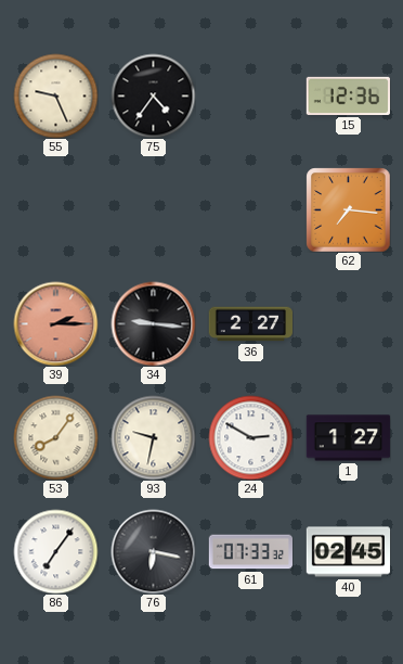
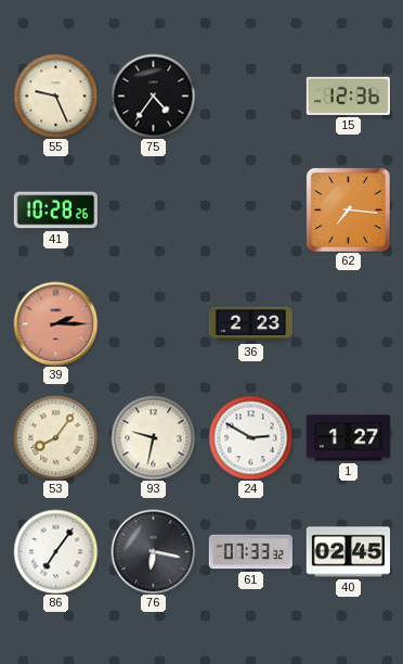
41: none -> 10:28
34: 9:16 -> none
36: 2:27 -> 2:23
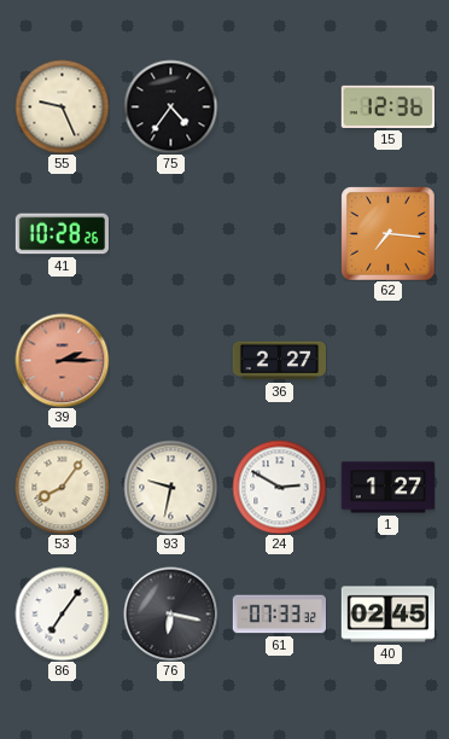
36: 2:23 -> 2:27
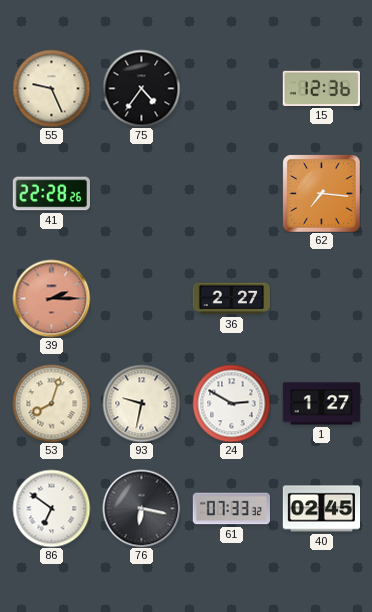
41: 10:28 -> 22:28
53: 8:06 -> 8:03
86: 7:06 -> 6:51
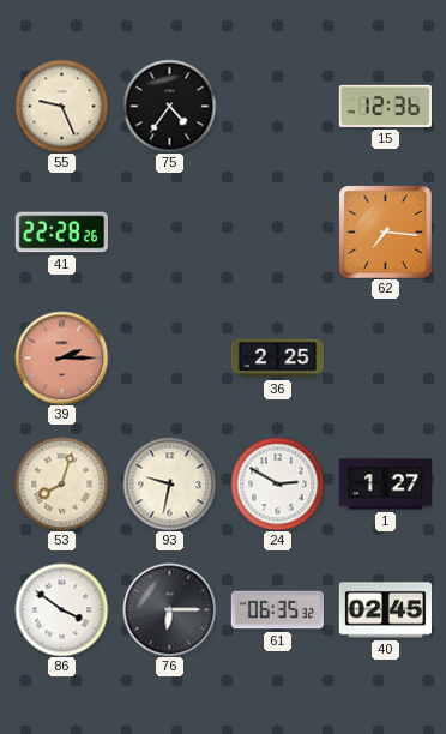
36: 2:27 -> 2:25
86: 6:51 -> 3:51
76: 6:17 -> 6:15
61: 07:33 -> 06:35
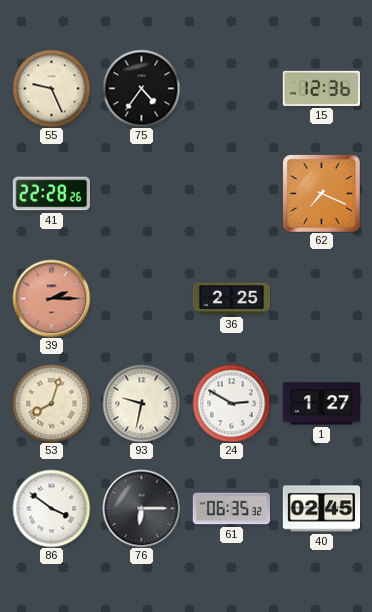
62: 7:16 -> 7:19
